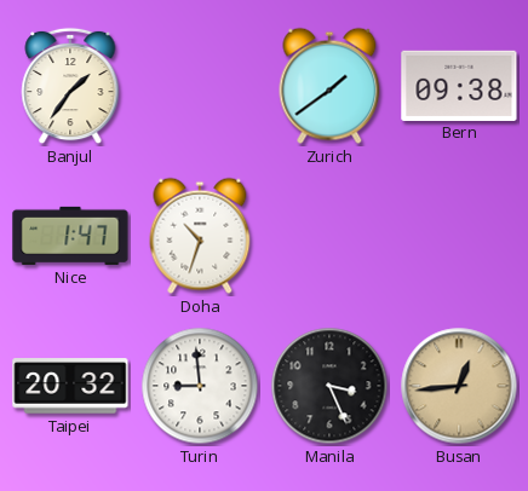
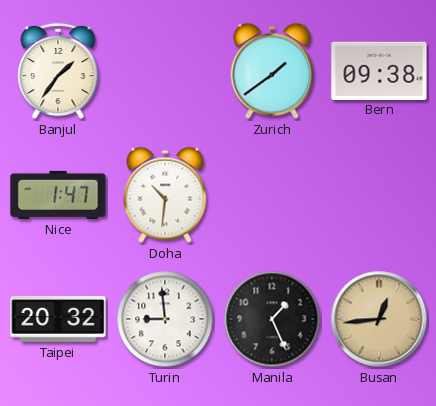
Doha: 10:33 -> 10:31
Manila: 3:26 -> 1:26
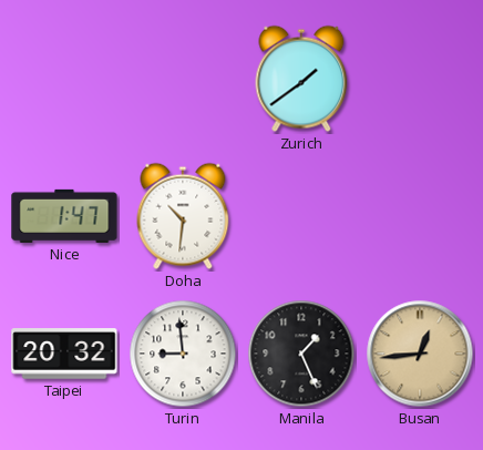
Banjul: 1:36 -> none
Bern: 09:38 -> none
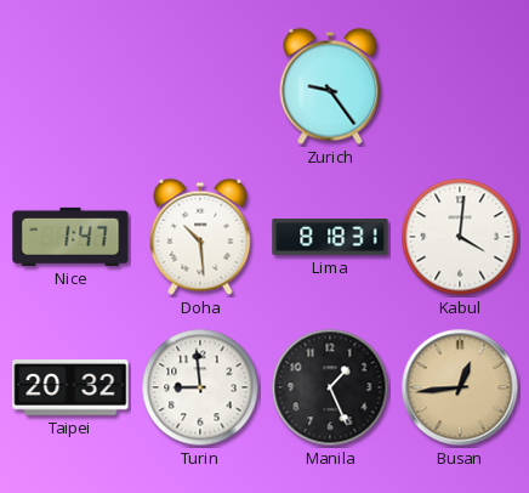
Zurich: 1:39 -> 9:24
Doha: 10:31 -> 10:29
Lima: none -> 8:18
Kabul: none -> 4:01
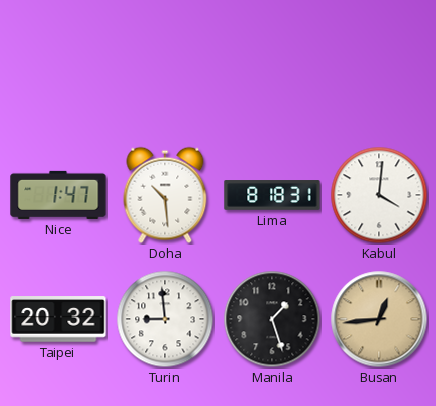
Zurich: 9:24 -> none
Manila: 1:26 -> 1:27
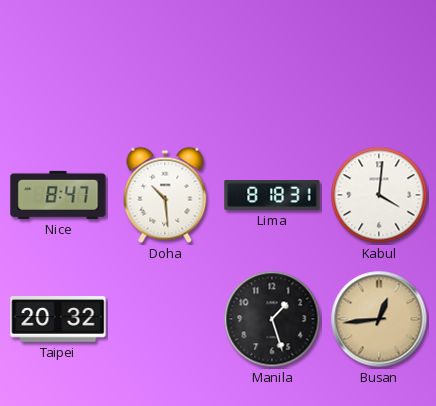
Nice: 1:47 -> 8:47
Turin: 8:59 -> none
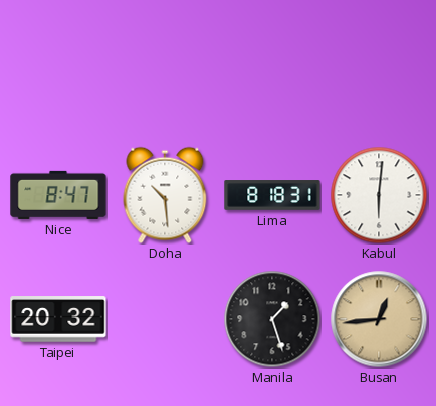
Kabul: 4:01 -> 6:01
